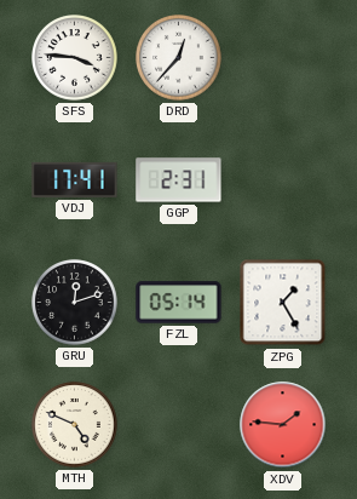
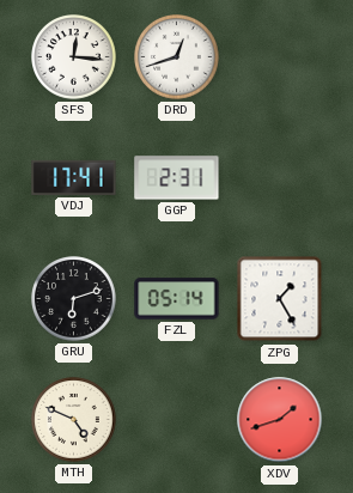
SFS: 3:46 -> 12:16
DRD: 12:37 -> 12:42
GRU: 12:12 -> 6:12
XDV: 1:46 -> 1:42
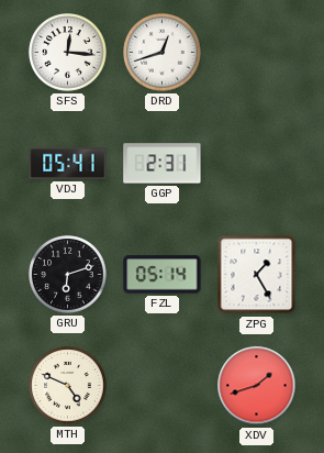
VDJ: 17:41 -> 05:41
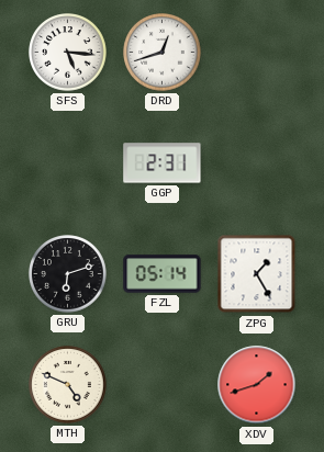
SFS: 12:16 -> 5:16
VDJ: 05:41 -> none
